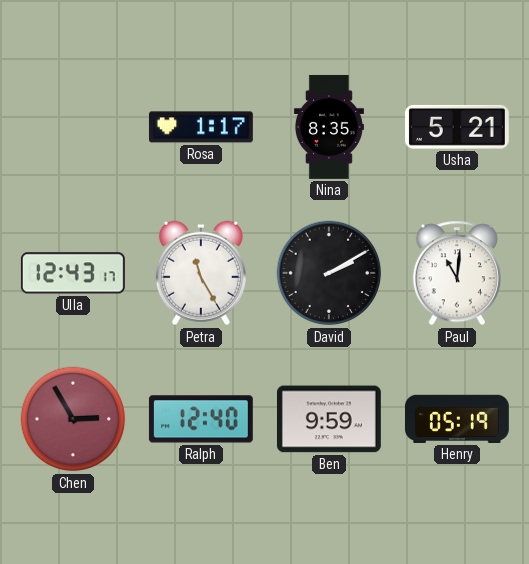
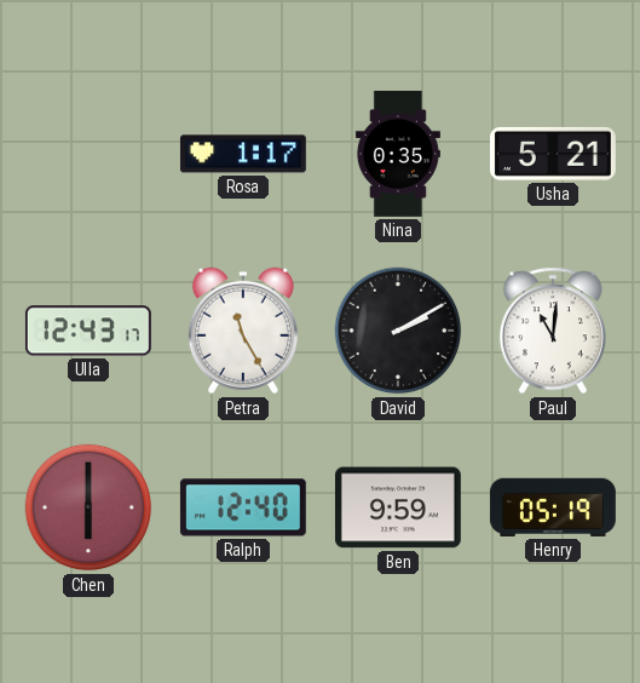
Nina: 8:35 -> 0:35
Chen: 2:55 -> 6:00
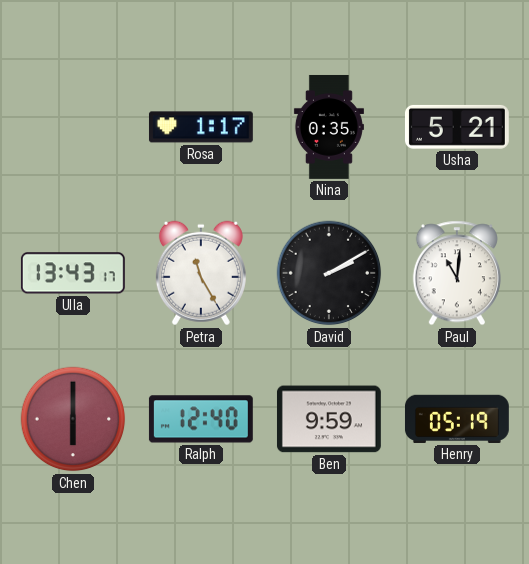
Ulla: 12:43 -> 13:43
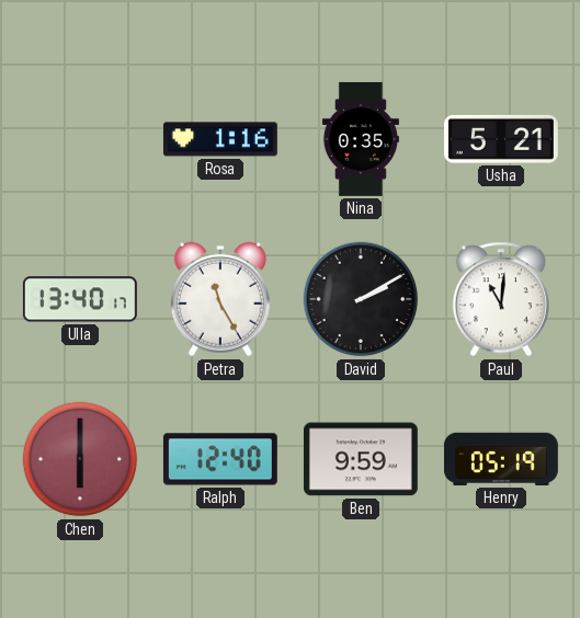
Rosa: 1:17 -> 1:16
Ulla: 13:43 -> 13:40
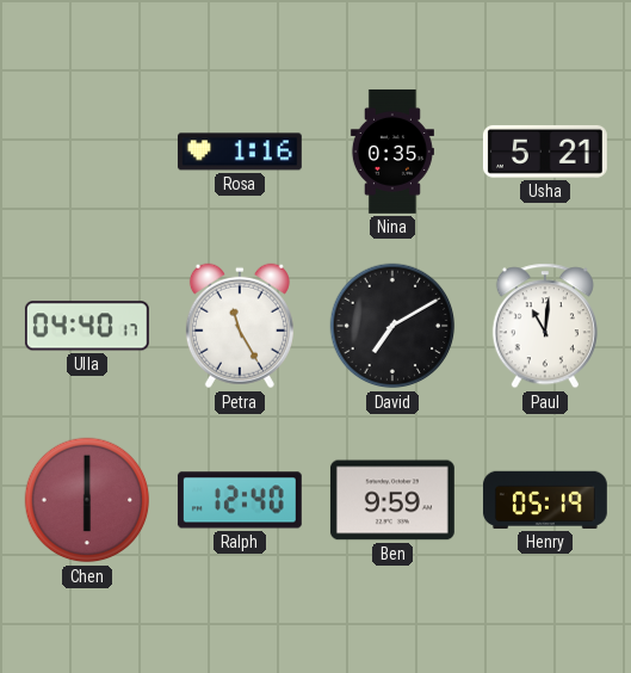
Ulla: 13:40 -> 04:40
David: 2:10 -> 7:10
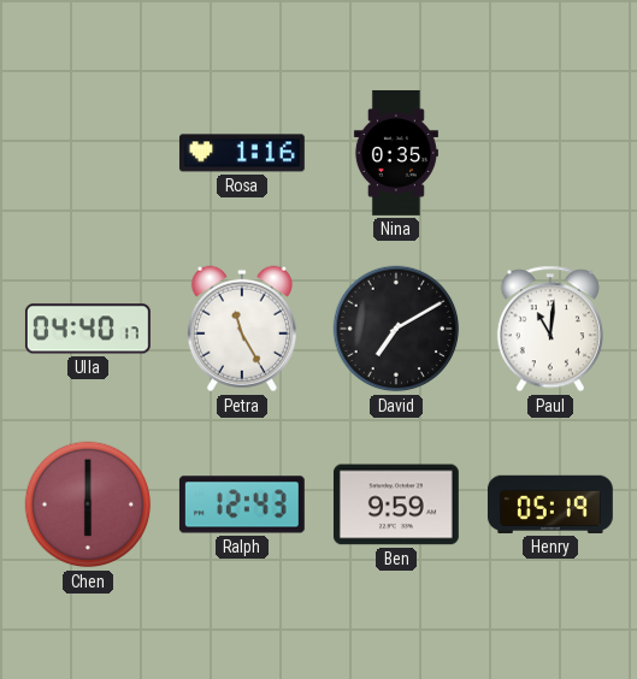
Usha: 5:21 -> none
Ralph: 12:40 -> 12:43
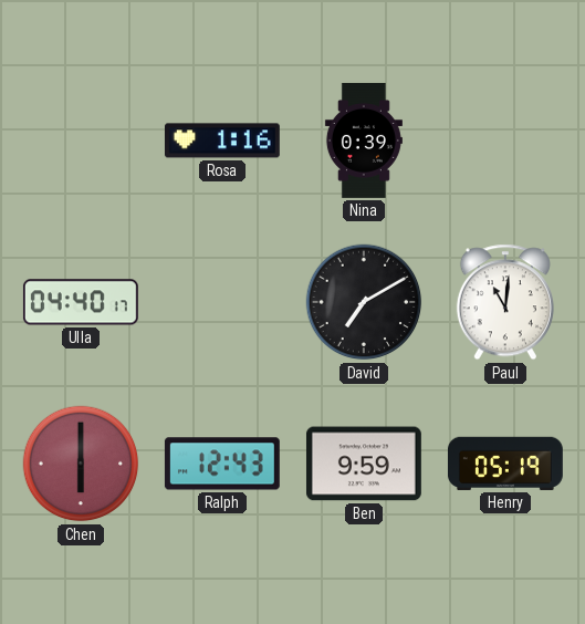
Nina: 0:35 -> 0:39
Petra: 11:25 -> none
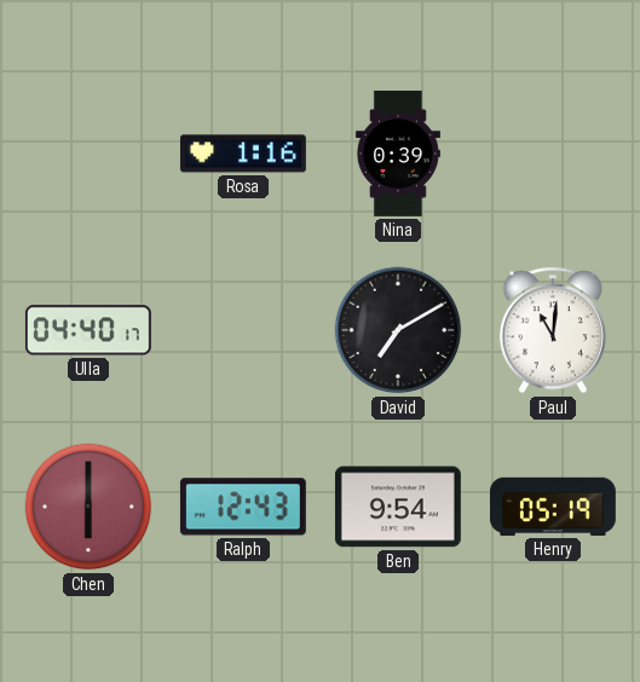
Ben: 9:59 -> 9:54
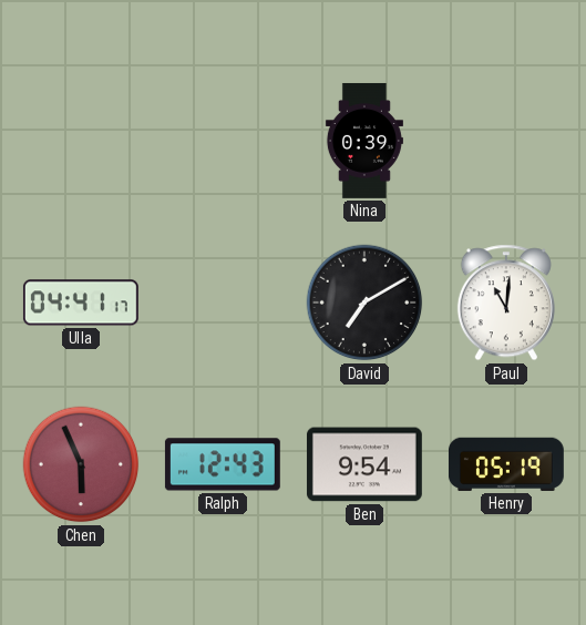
Rosa: 1:16 -> none
Ulla: 04:40 -> 04:41
Chen: 6:00 -> 5:56
